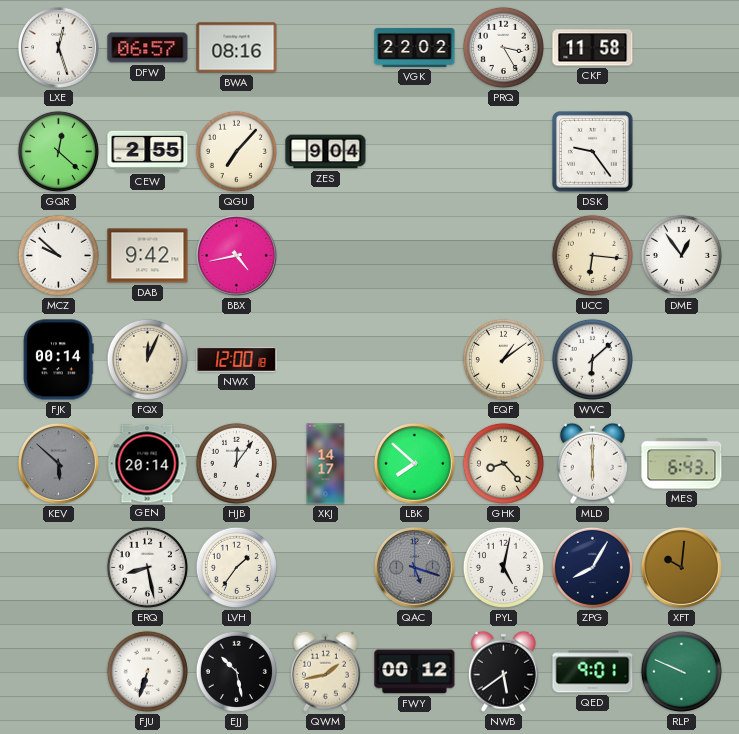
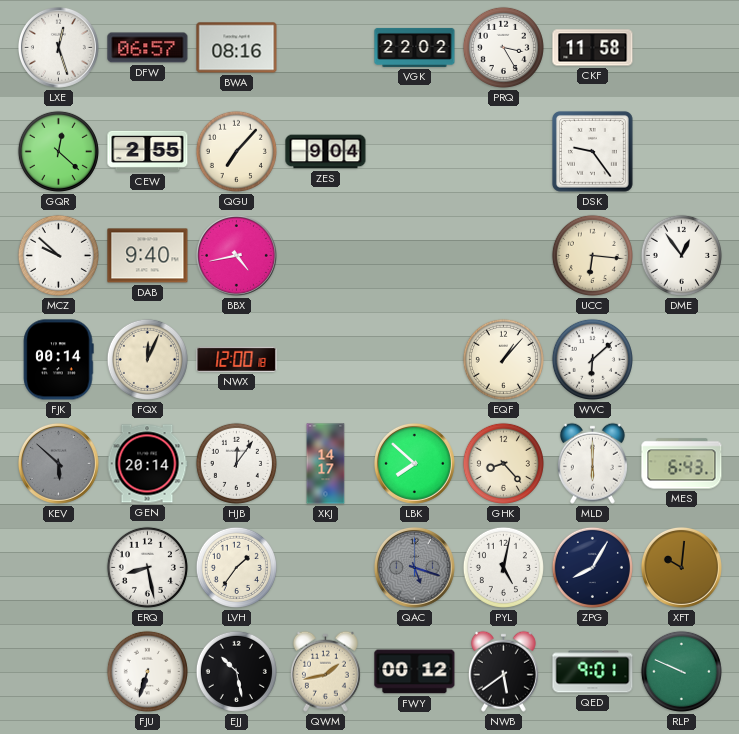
DAB: 9:42 -> 9:40
EQF: 1:09 -> 1:07
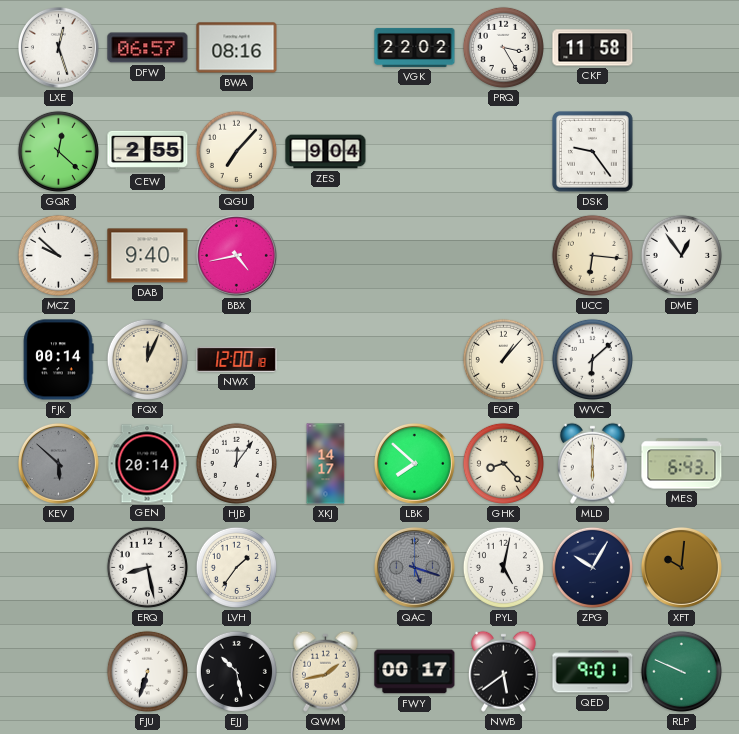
ZPG: 8:05 -> 10:05
FWY: 00:12 -> 00:17
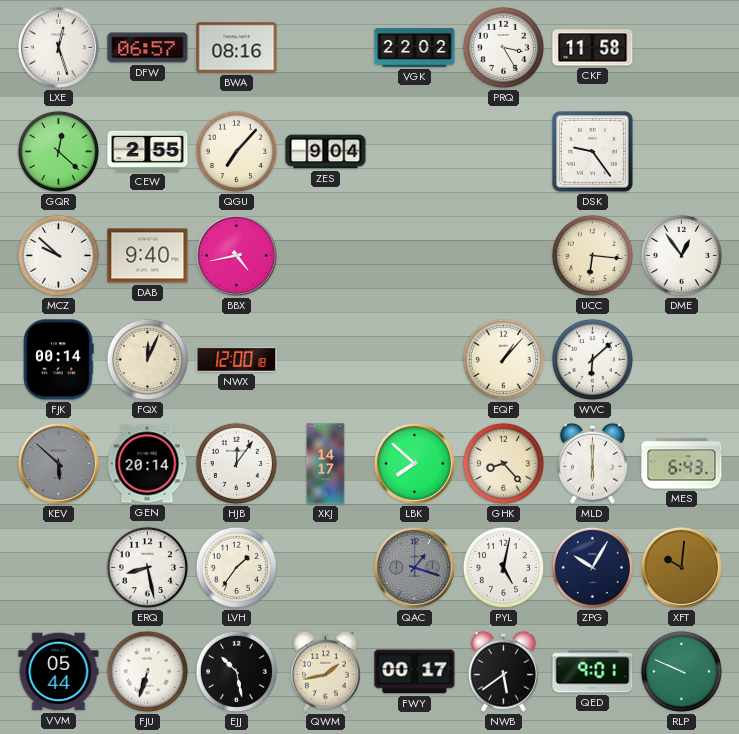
QAC: 5:18 -> 1:18
VVM: none -> 05:44
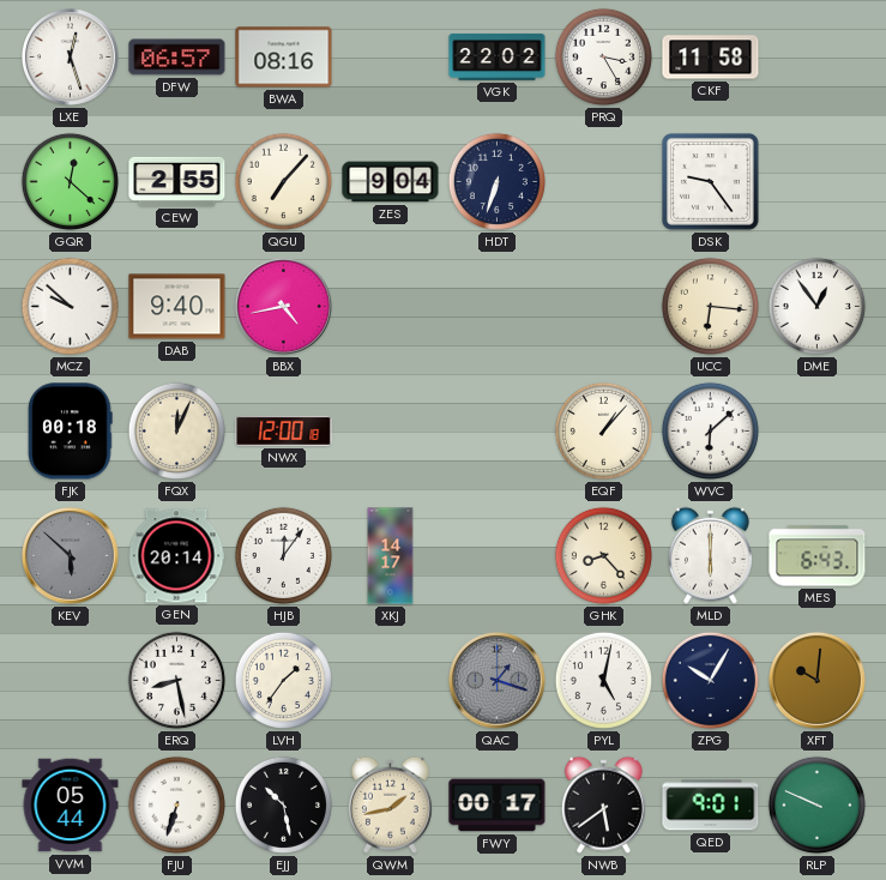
HDT: none -> 6:33
FJK: 00:14 -> 00:18
LBK: 7:52 -> none
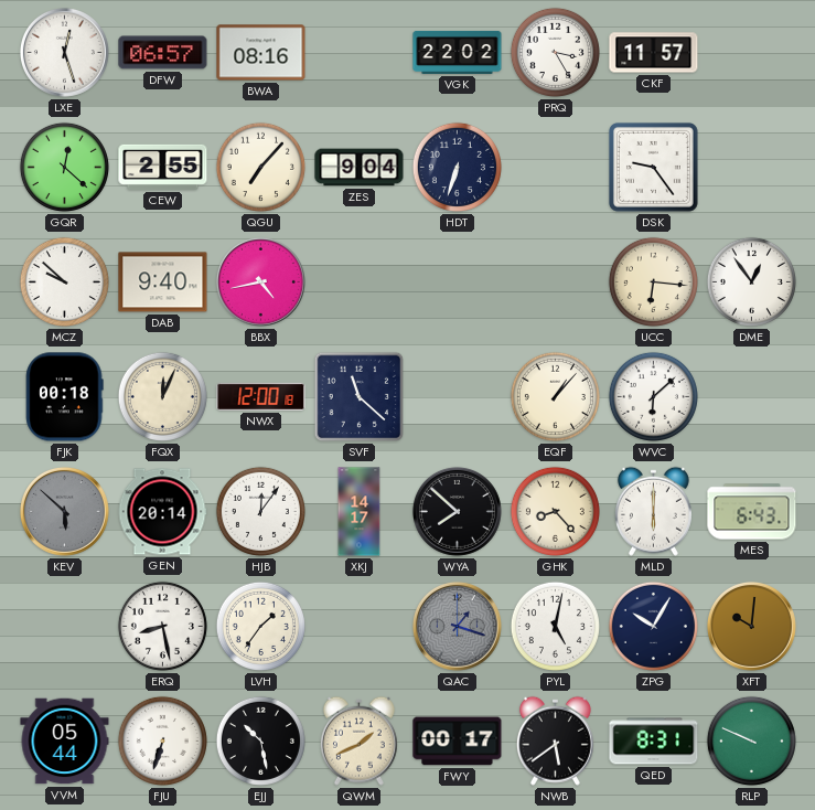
CKF: 11:58 -> 11:57
SVF: none -> 11:22
WYA: none -> 7:52
QWM: 1:43 -> 1:41
QED: 9:01 -> 8:31
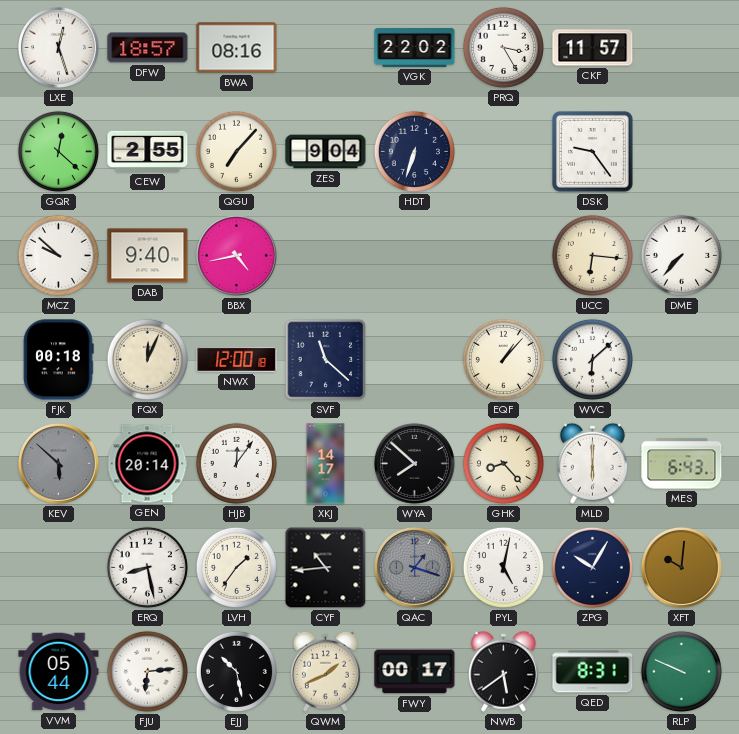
DFW: 06:57 -> 18:57
DME: 12:54 -> 7:37
CYF: none -> 10:44
FJU: 6:33 -> 6:14
